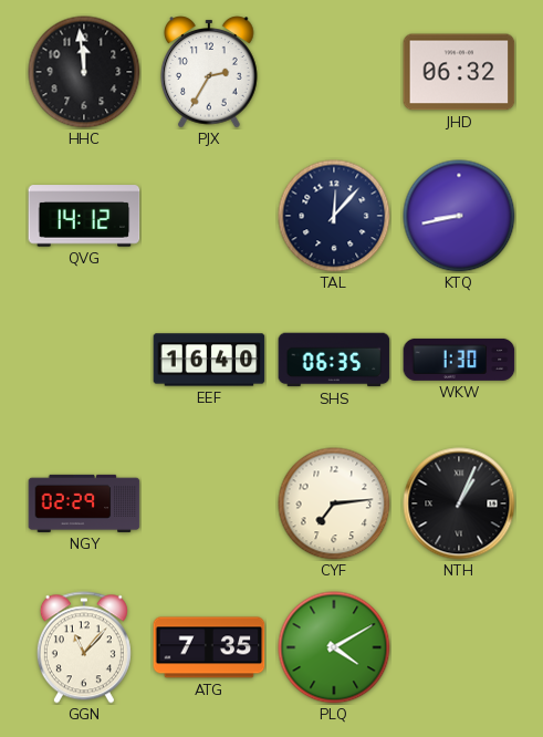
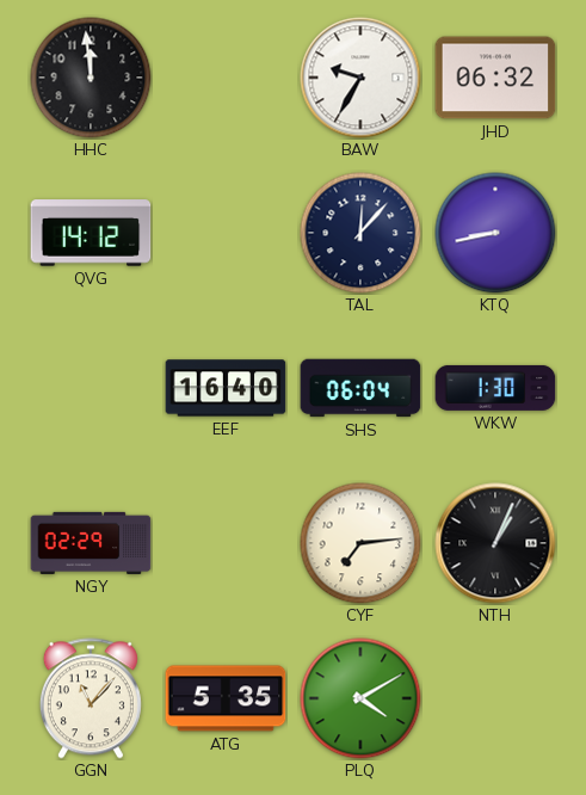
PJX: 2:35 -> none
BAW: none -> 9:35
SHS: 06:35 -> 06:04
ATG: 7:35 -> 5:35
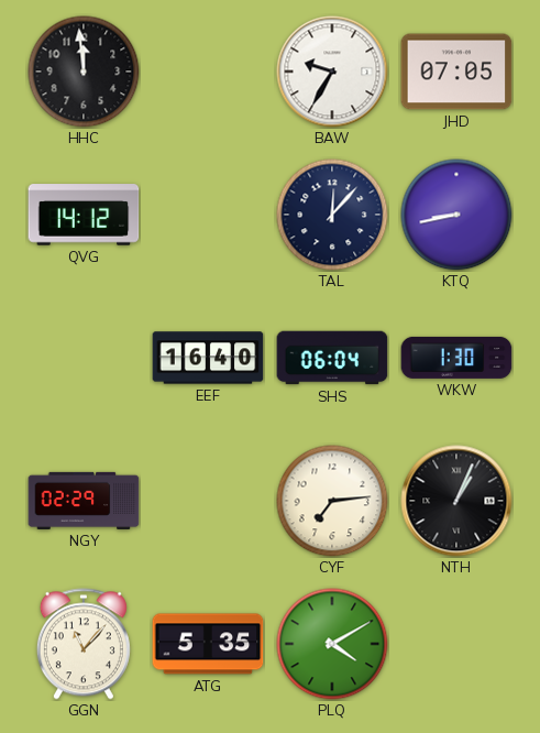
JHD: 06:32 -> 07:05
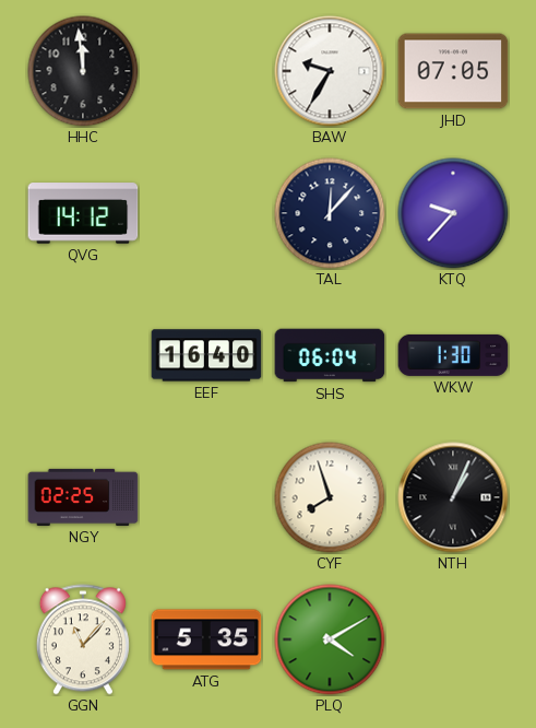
KTQ: 8:43 -> 9:37
NGY: 02:29 -> 02:25
CYF: 7:14 -> 7:57
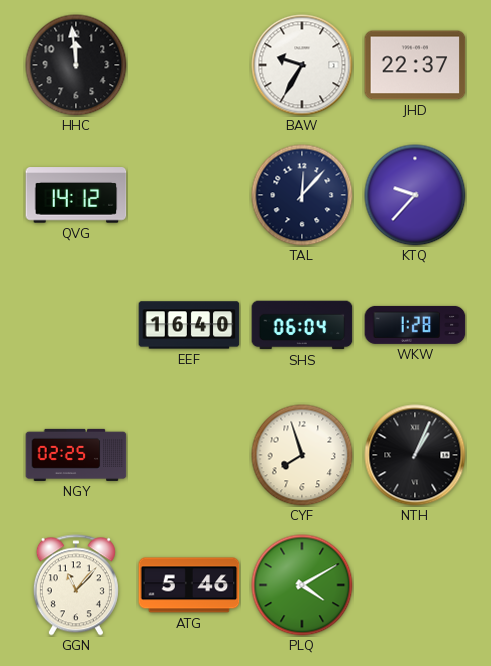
JHD: 07:05 -> 22:37
WKW: 1:30 -> 1:28
ATG: 5:35 -> 5:46
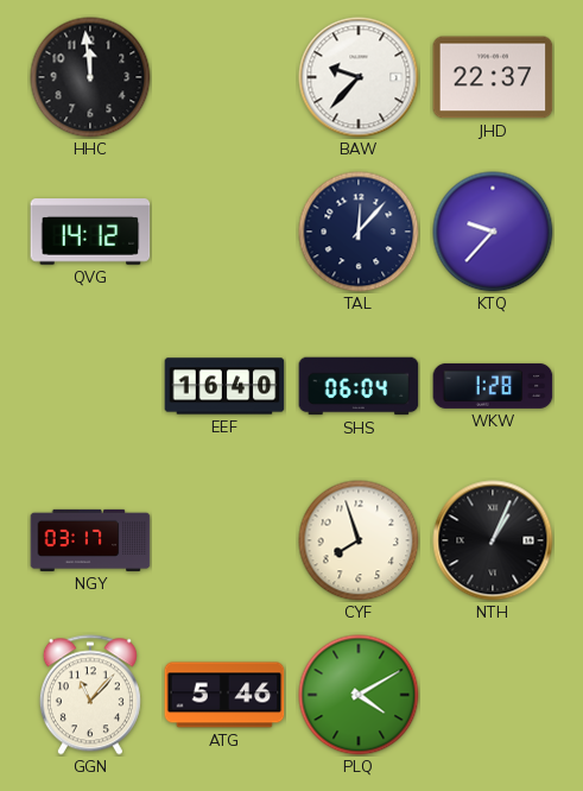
BAW: 9:35 -> 9:37
NGY: 02:25 -> 03:17
